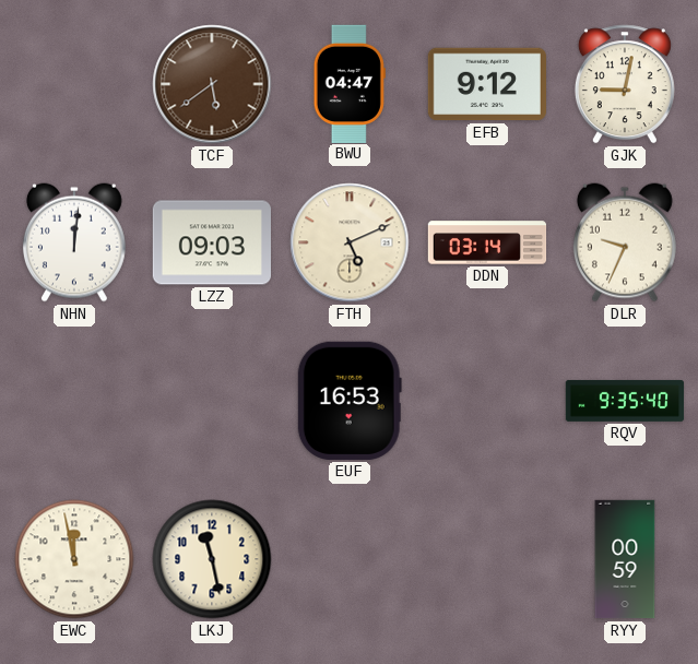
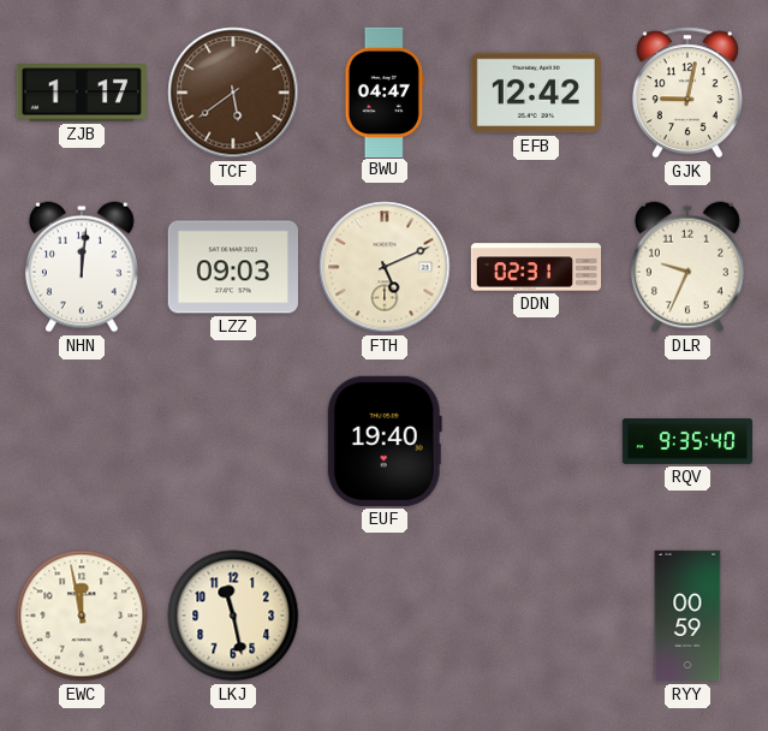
ZJB: none -> 1:17
EFB: 9:12 -> 12:42
DDN: 03:14 -> 02:31
EUF: 16:53 -> 19:40
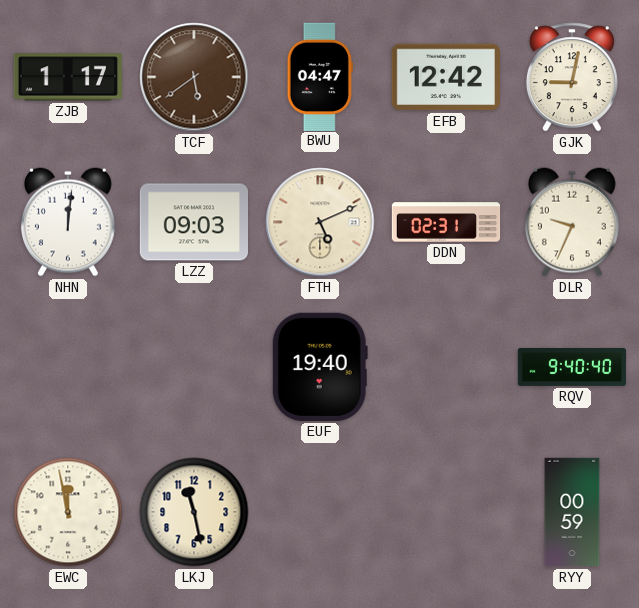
RQV: 9:35 -> 9:40
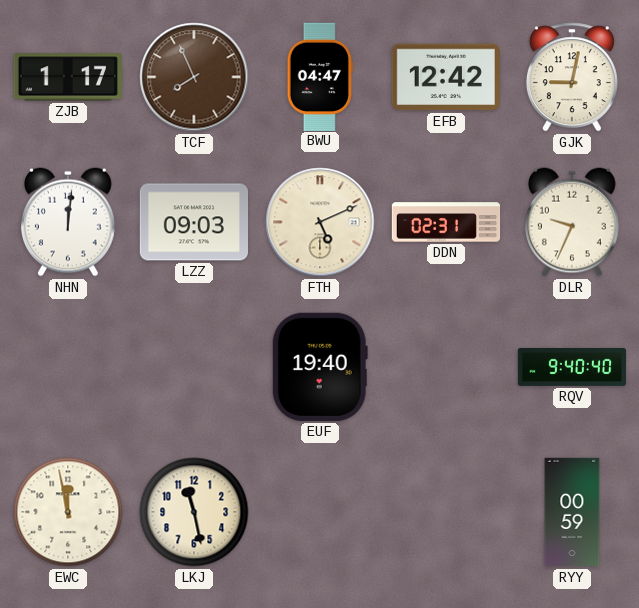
TCF: 5:39 -> 7:56
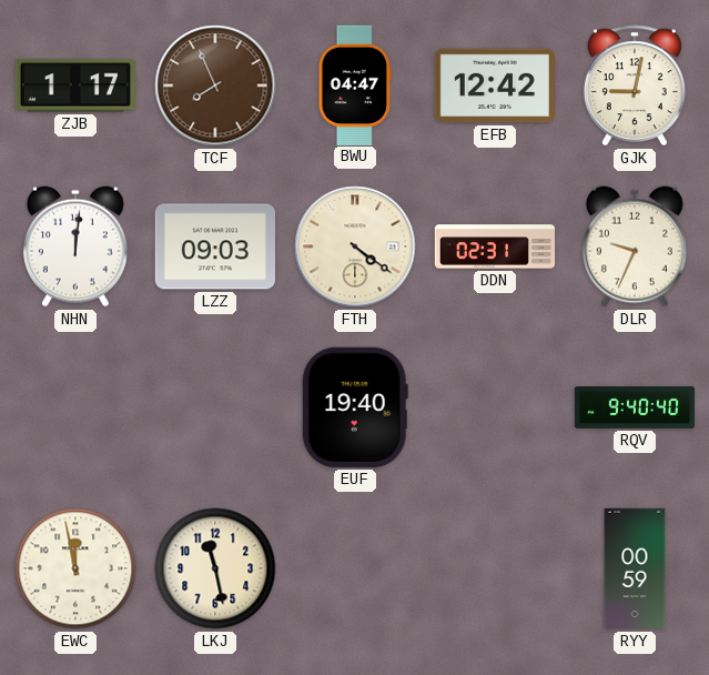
FTH: 5:11 -> 4:21
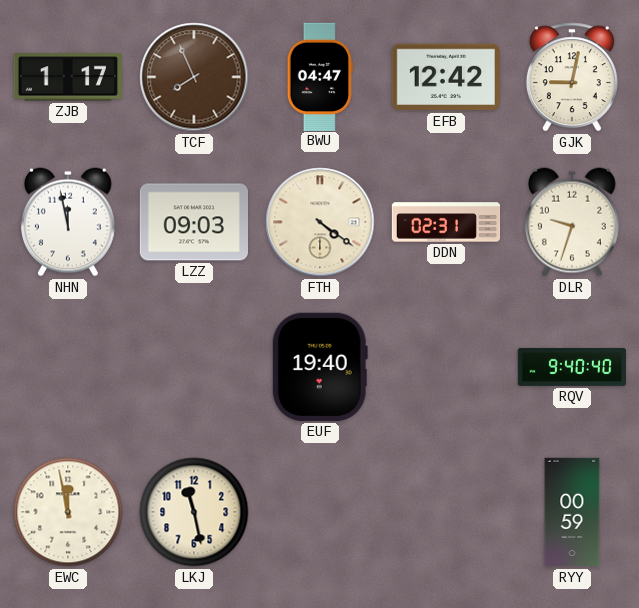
NHN: 12:01 -> 11:58
DLR: 9:34 -> 9:33
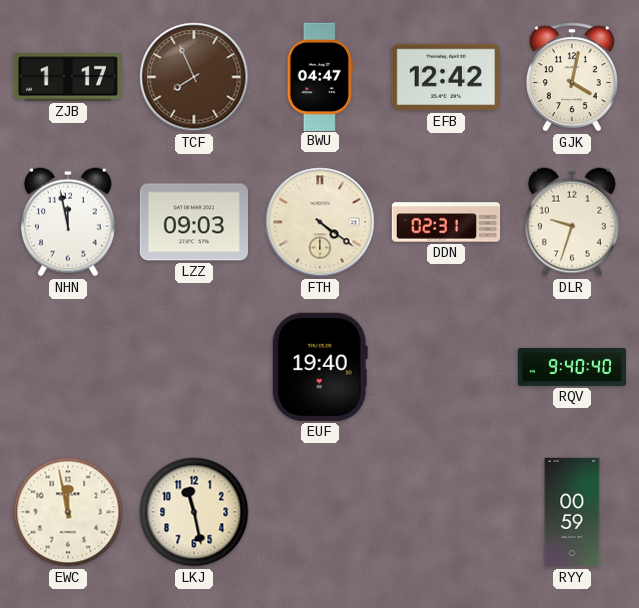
GJK: 9:02 -> 4:02
